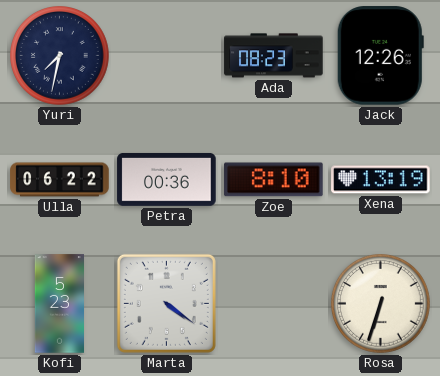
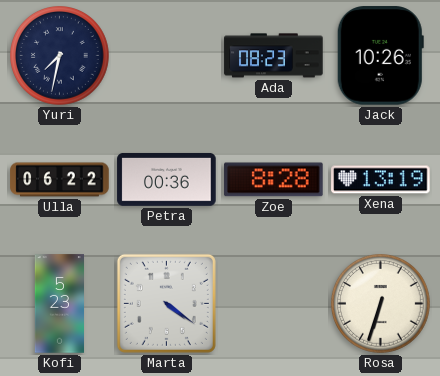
Jack: 12:26 -> 10:26
Zoe: 8:10 -> 8:28
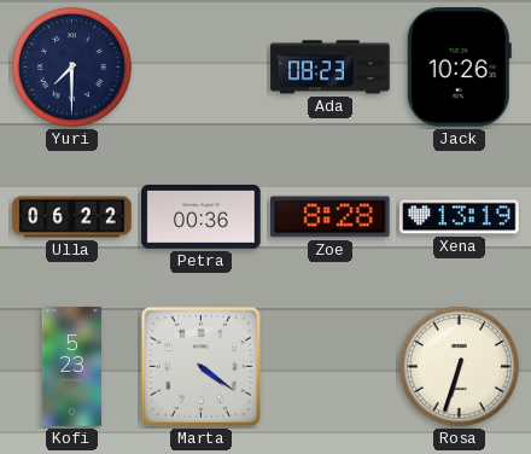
Yuri: 7:32 -> 7:30
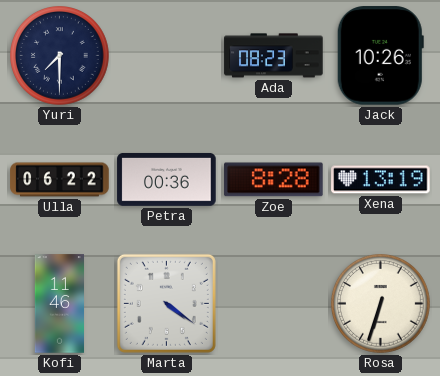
Kofi: 5:23 -> 11:46
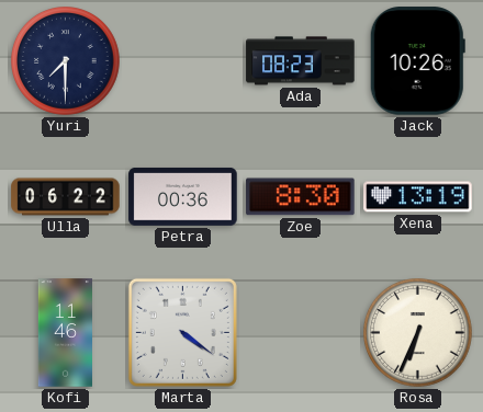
Zoe: 8:28 -> 8:30
Rosa: 6:33 -> 6:34
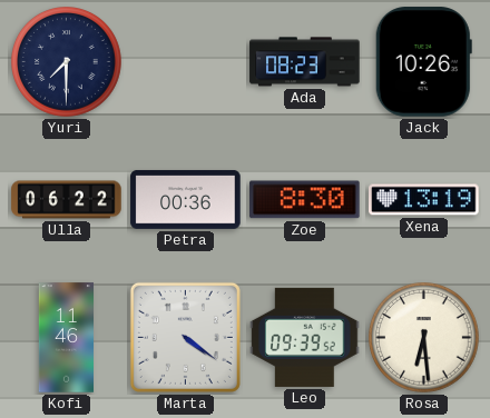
Leo: none -> 09:39
Rosa: 6:34 -> 6:29
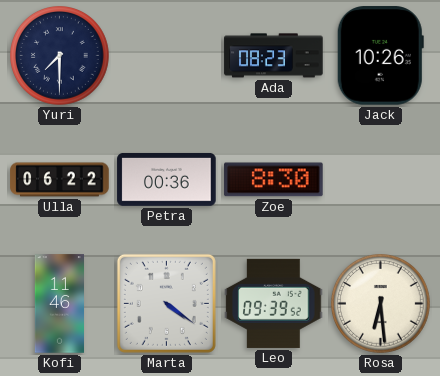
Xena: 13:19 -> none
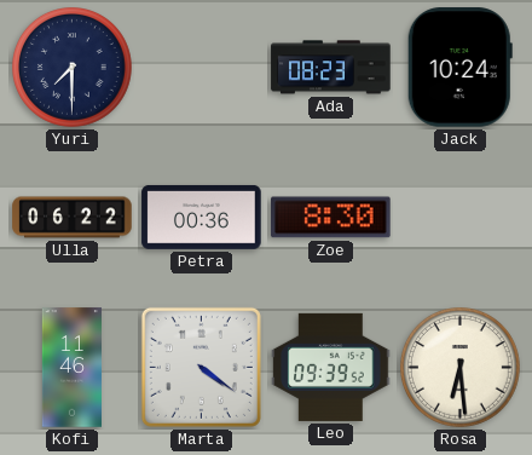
Jack: 10:26 -> 10:24
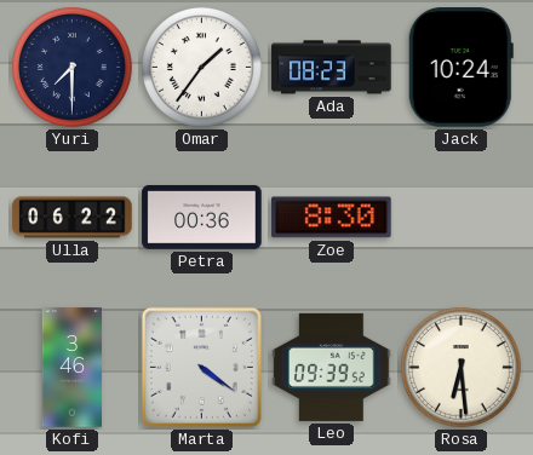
Omar: none -> 1:36
Kofi: 11:46 -> 3:46
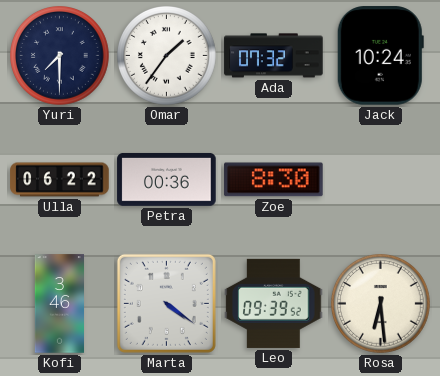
Ada: 08:23 -> 07:32
